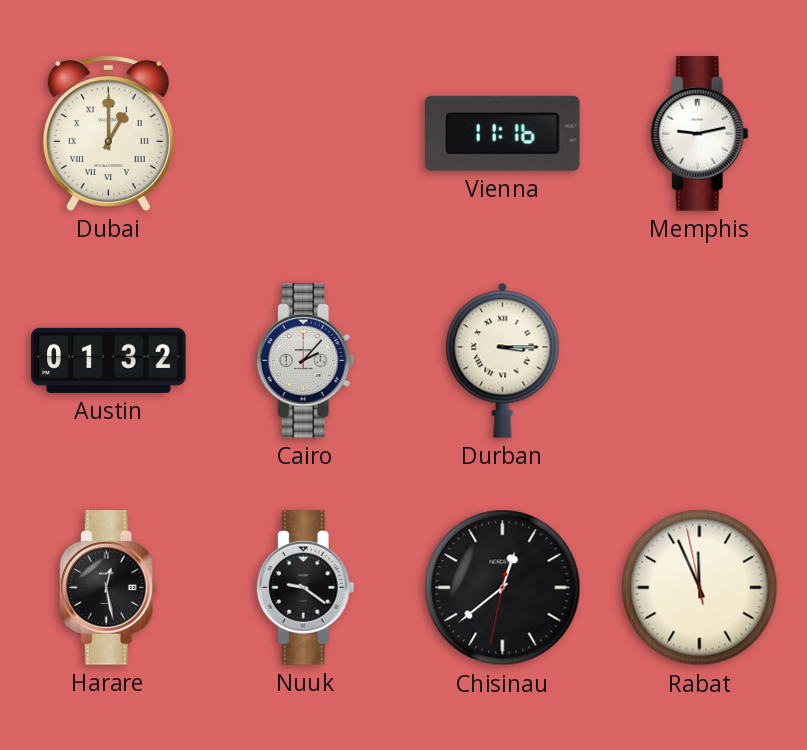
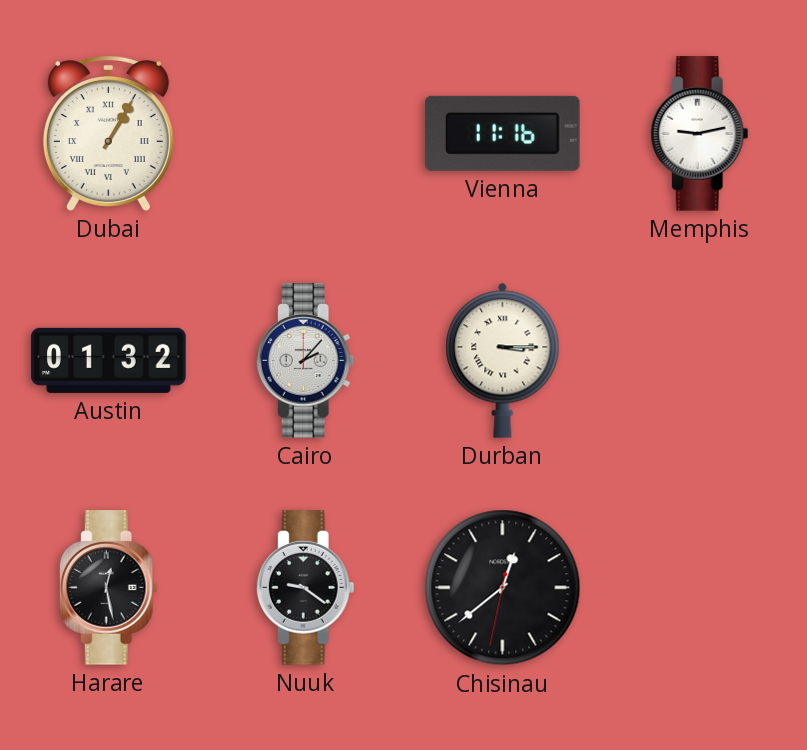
Dubai: 1:00 -> 1:05
Rabat: 11:55 -> none
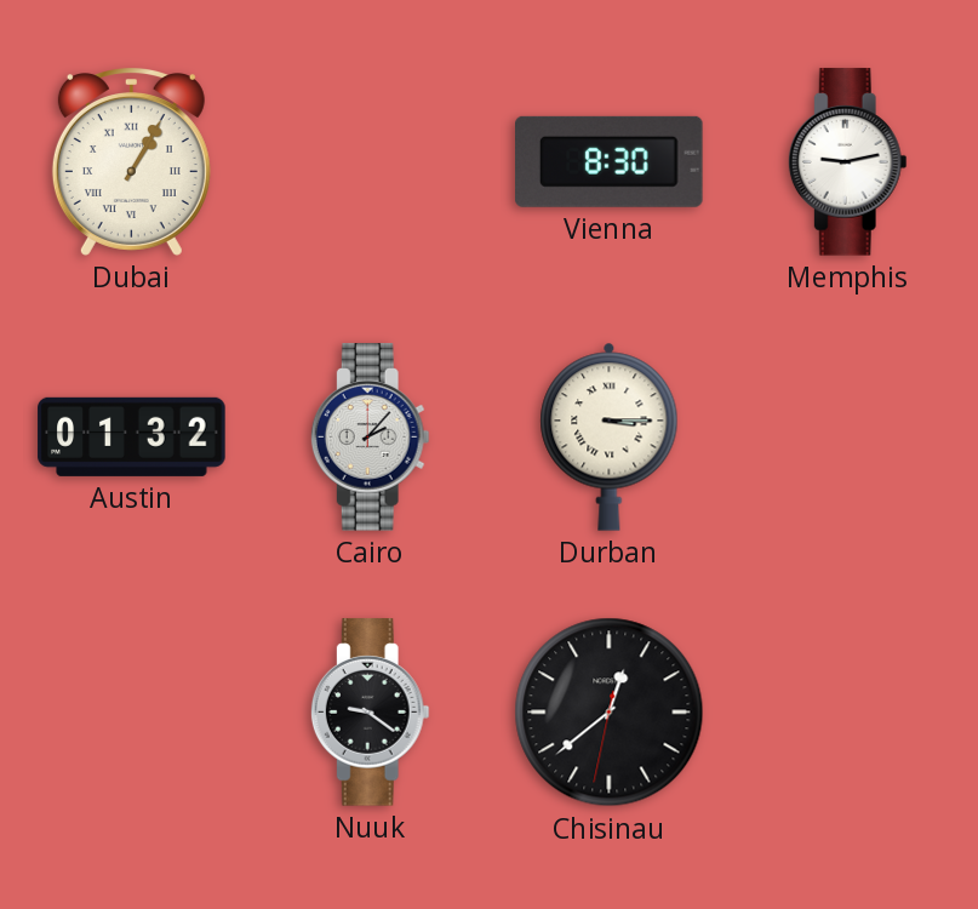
Vienna: 11:16 -> 8:30
Harare: 12:28 -> none
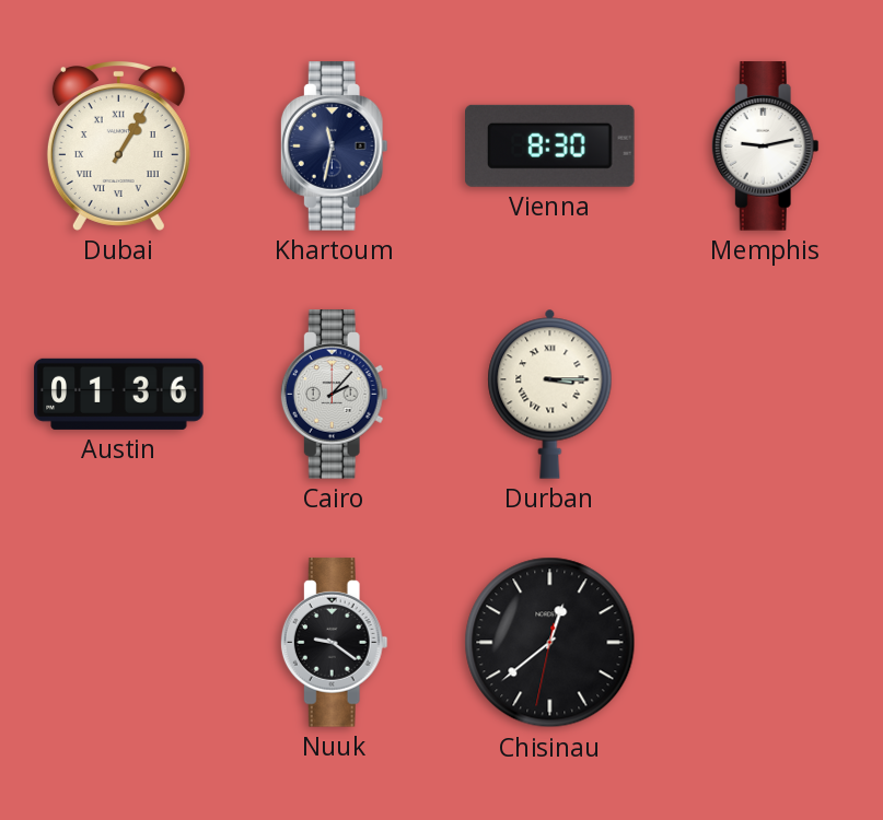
Khartoum: none -> 11:32
Austin: 01:32 -> 01:36
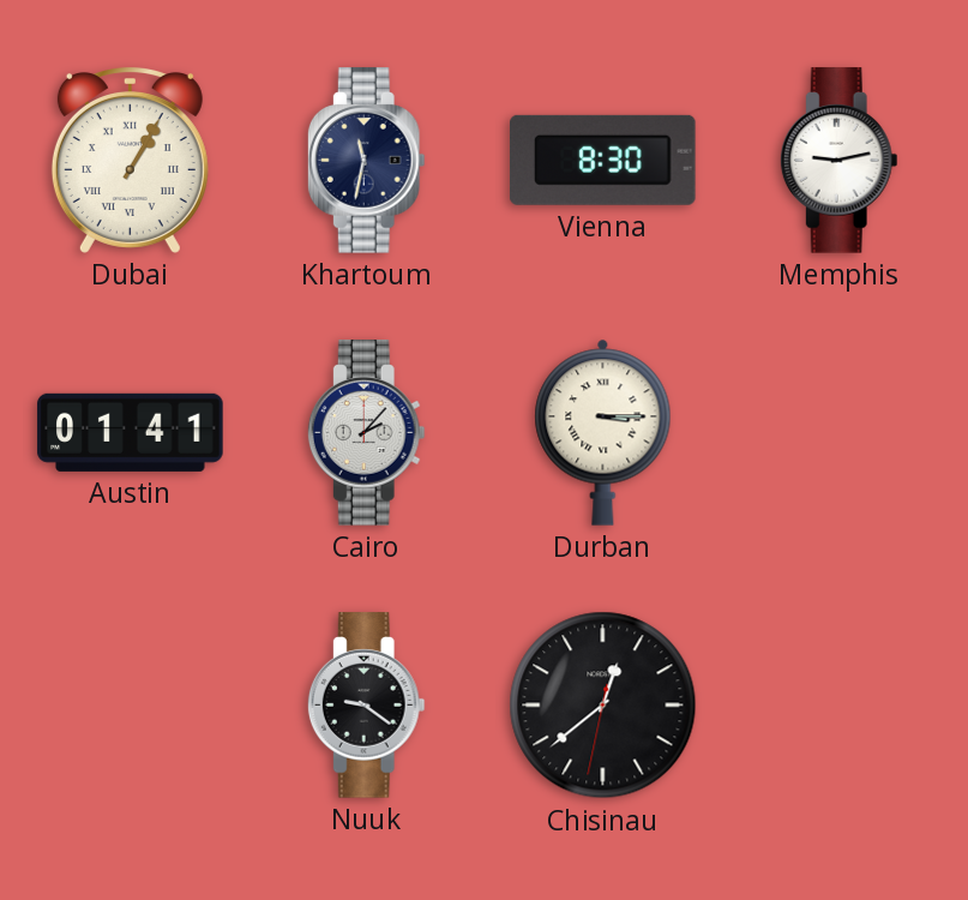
Austin: 01:36 -> 01:41
